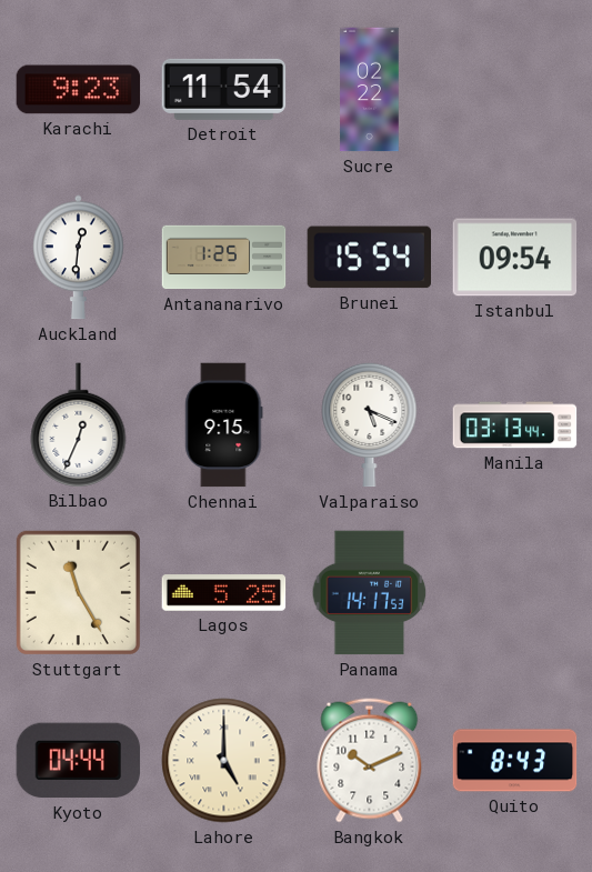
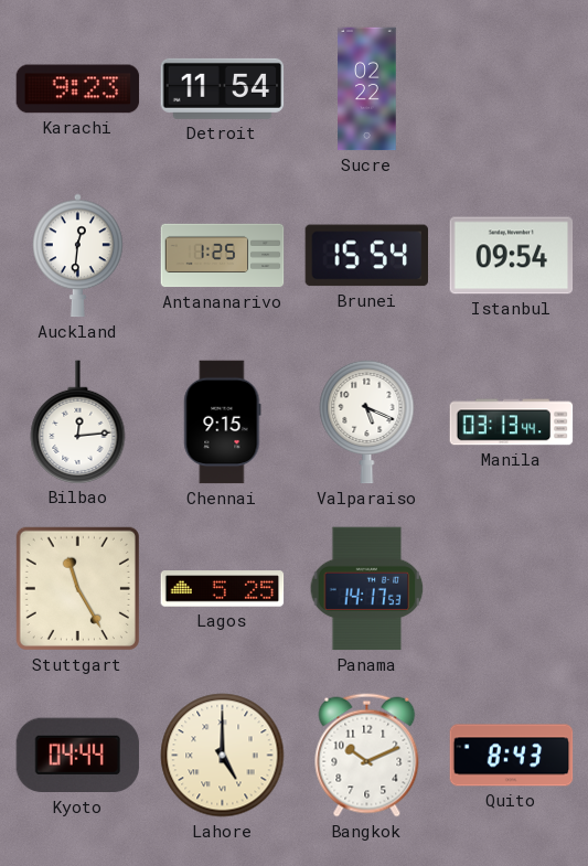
Bilbao: 12:34 -> 12:14
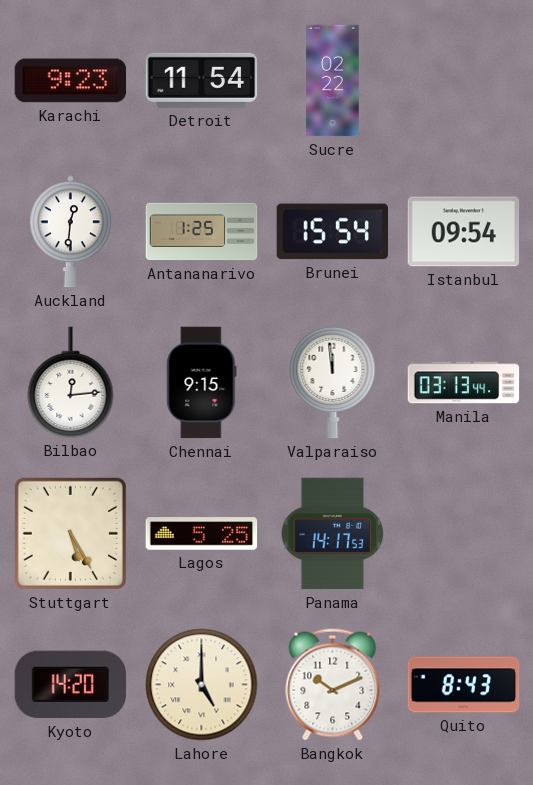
Valparaiso: 5:19 -> 11:59
Stuttgart: 11:25 -> 5:25
Kyoto: 04:44 -> 14:20
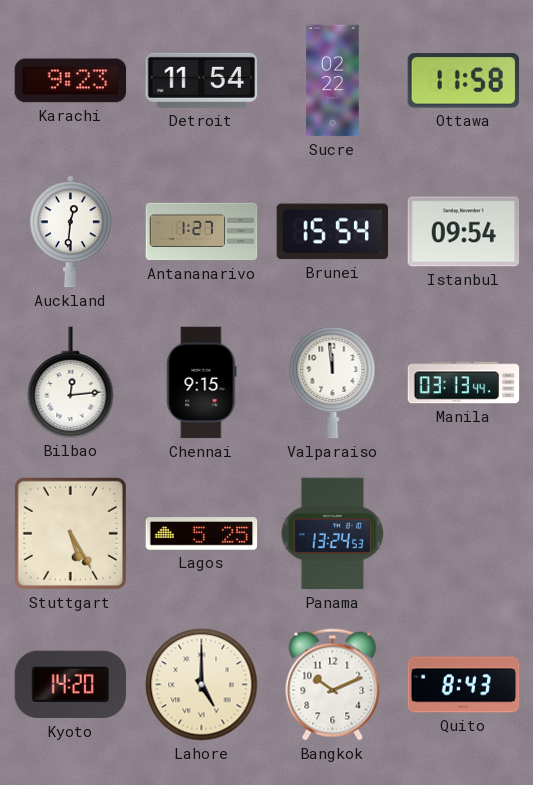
Ottawa: none -> 11:58
Antananarivo: 1:25 -> 1:27
Panama: 14:17 -> 13:24
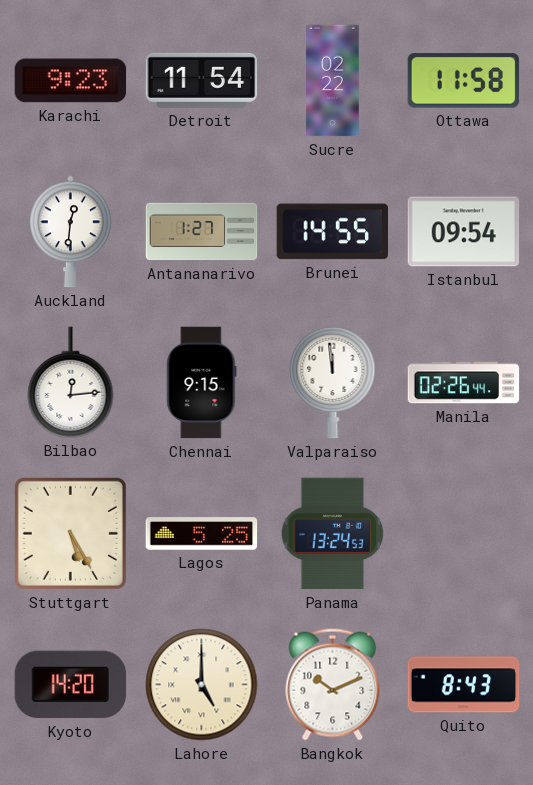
Brunei: 15:54 -> 14:55
Manila: 03:13 -> 02:26
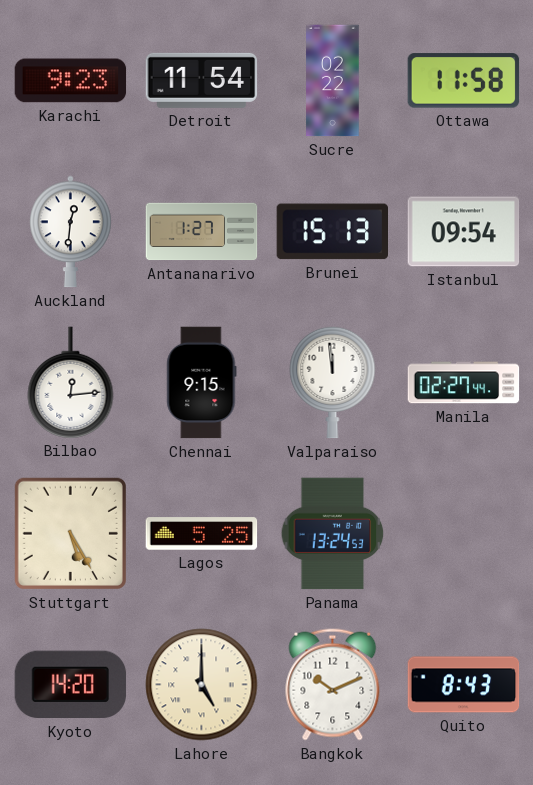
Brunei: 14:55 -> 15:13
Manila: 02:26 -> 02:27
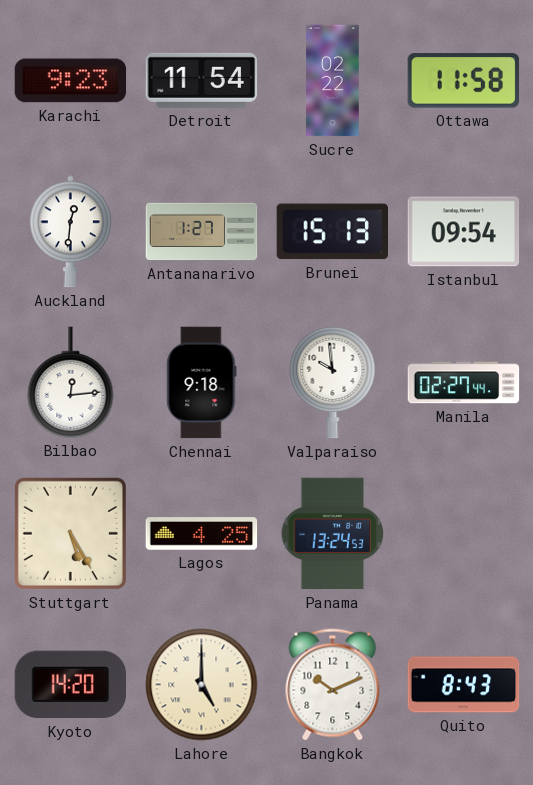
Chennai: 9:15 -> 9:18
Valparaiso: 11:59 -> 9:59
Lagos: 5:25 -> 4:25
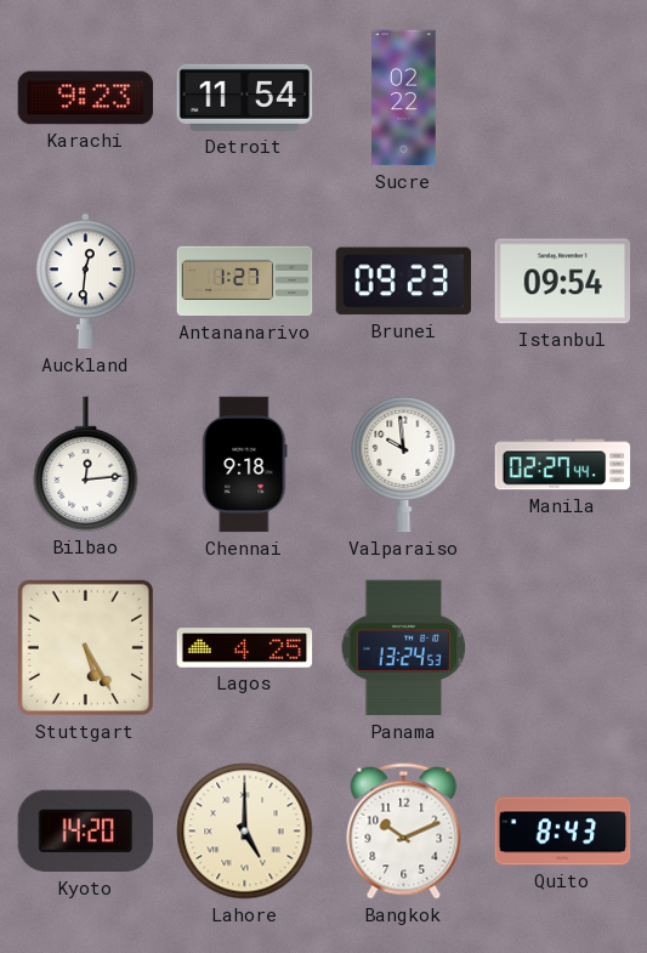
Ottawa: 11:58 -> none
Brunei: 15:13 -> 09:23
